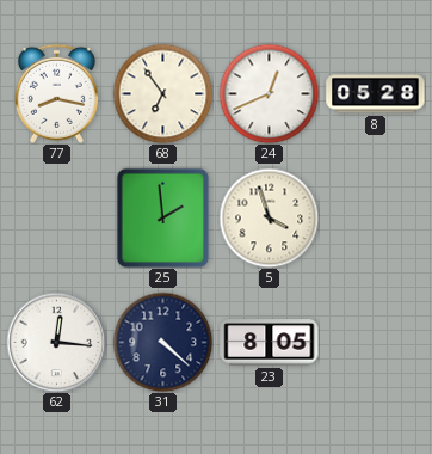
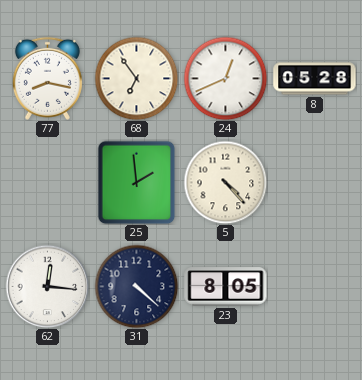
5: 3:57 -> 4:23
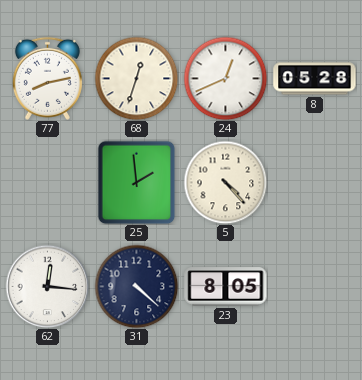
77: 8:17 -> 8:13
68: 6:54 -> 12:33
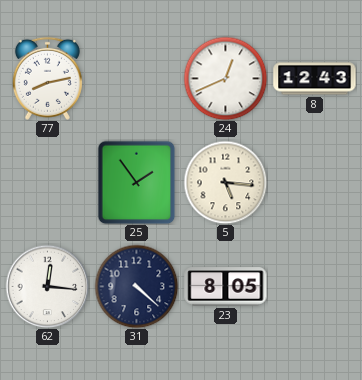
68: 12:33 -> none
8: 05:28 -> 12:43
25: 1:59 -> 1:54
5: 4:23 -> 5:16
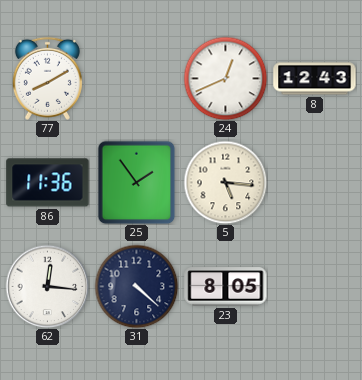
77: 8:13 -> 8:10
86: none -> 11:36
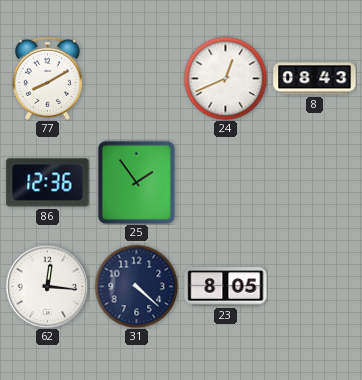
8: 12:43 -> 08:43
86: 11:36 -> 12:36
5: 5:16 -> none
